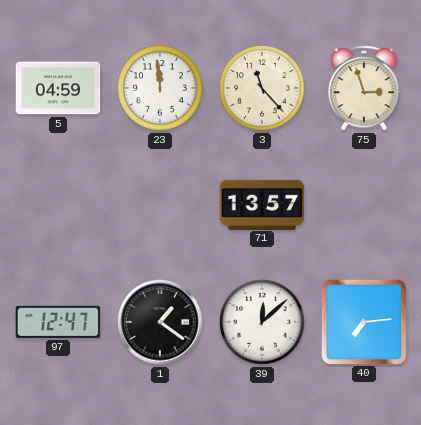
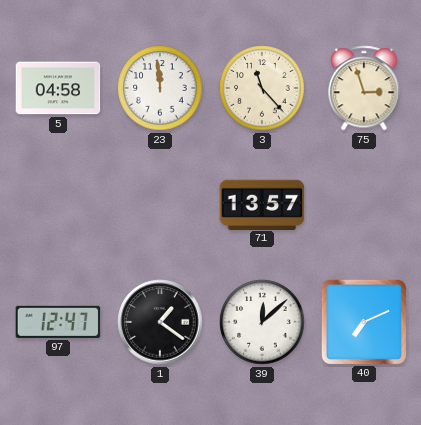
5: 04:59 -> 04:58
40: 7:14 -> 7:11
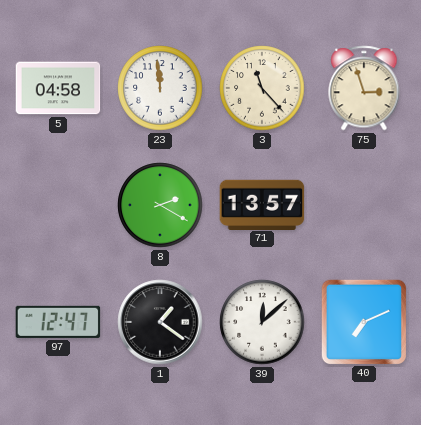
8: none -> 2:20
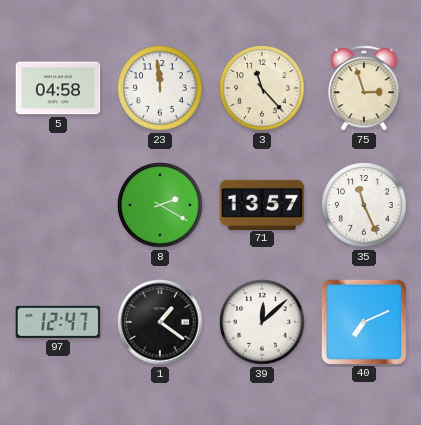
35: none -> 11:26
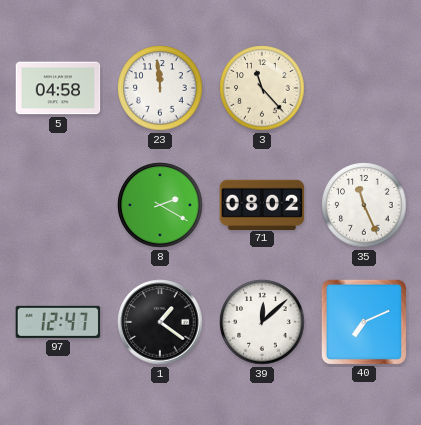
75: 2:57 -> none
71: 13:57 -> 08:02
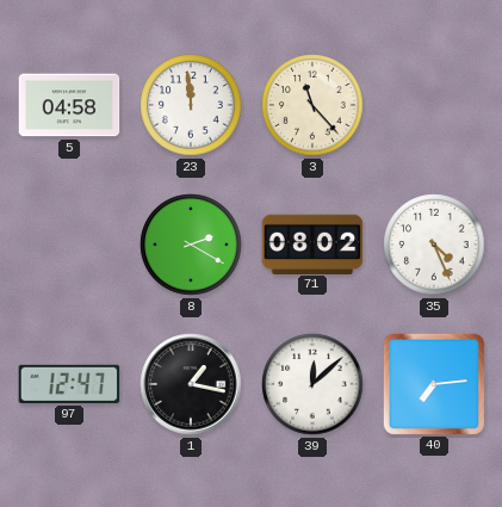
35: 11:26 -> 4:26
1: 1:21 -> 1:17
40: 7:11 -> 7:14
